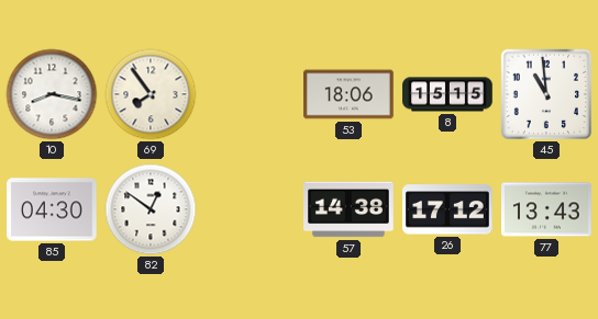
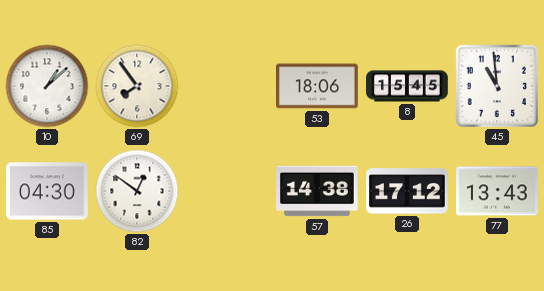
10: 8:17 -> 1:08
8: 15:15 -> 15:45
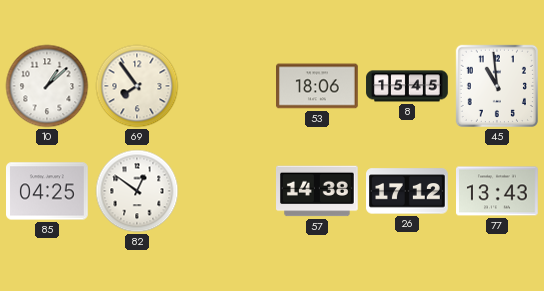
85: 04:30 -> 04:25
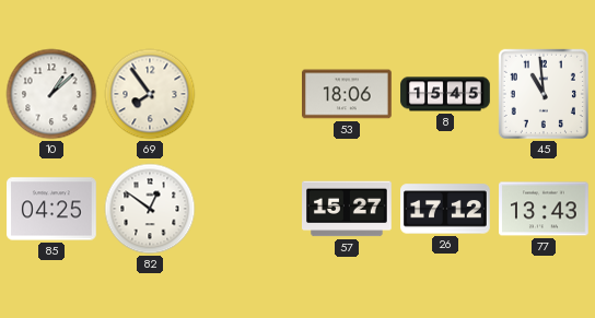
57: 14:38 -> 15:27
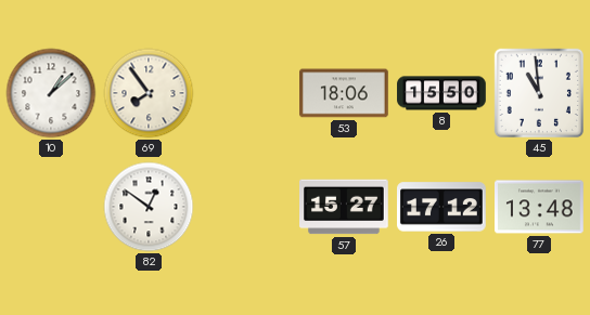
8: 15:45 -> 15:50
85: 04:25 -> none
77: 13:43 -> 13:48
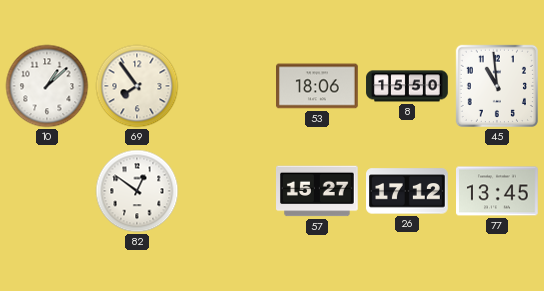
77: 13:48 -> 13:45
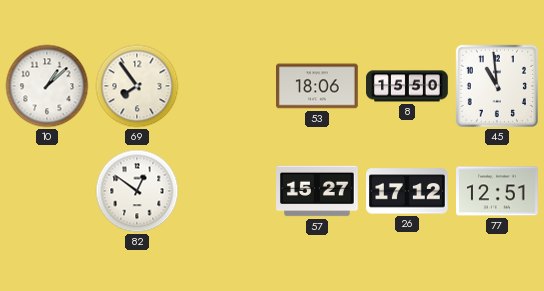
77: 13:45 -> 12:51
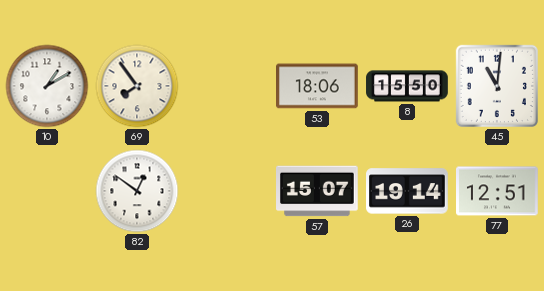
10: 1:08 -> 1:10
45: 10:59 -> 11:01
57: 15:27 -> 15:07
26: 17:12 -> 19:14
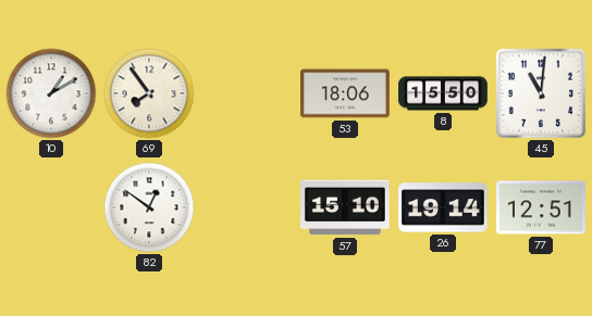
57: 15:07 -> 15:10
